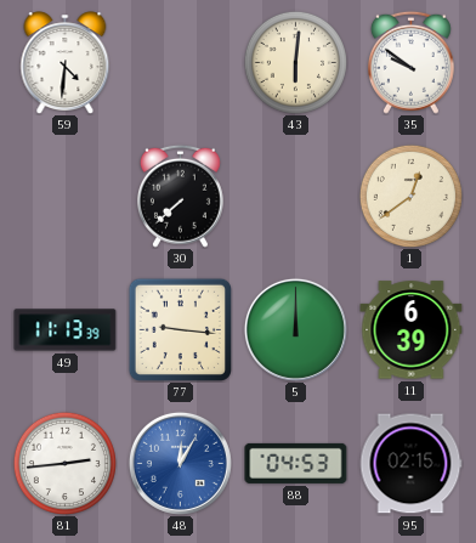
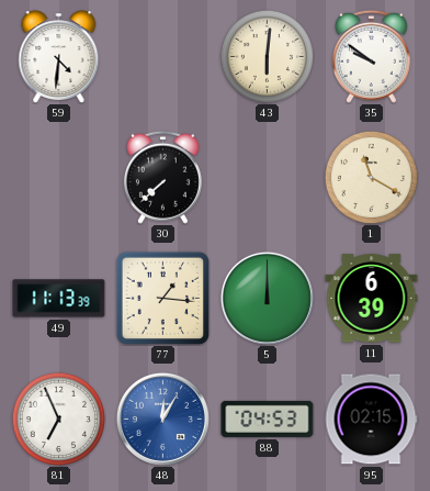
1: 12:39 -> 11:20
77: 9:16 -> 1:16
81: 2:44 -> 6:56
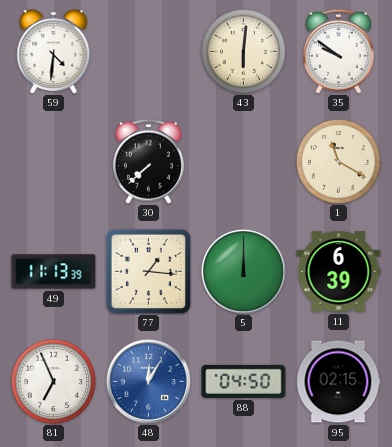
88: 04:53 -> 04:50
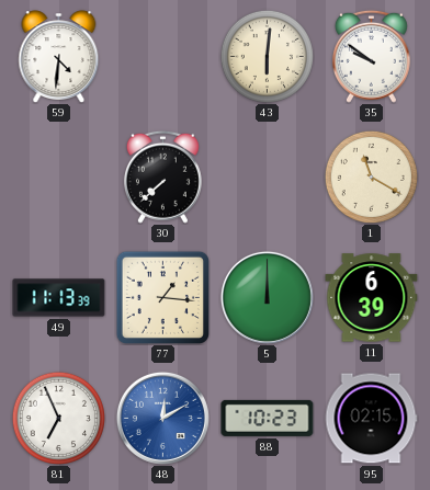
48: 12:05 -> 12:10
88: 04:50 -> 10:23
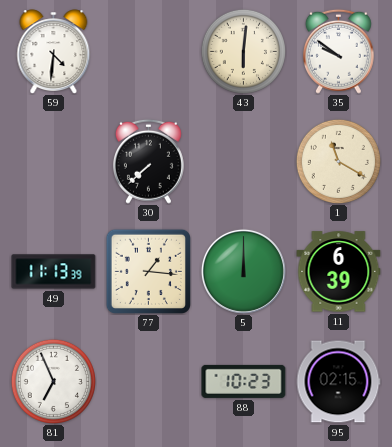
48: 12:10 -> none
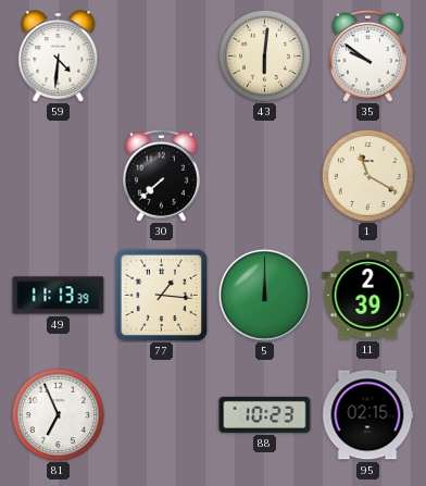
11: 6:39 -> 2:39
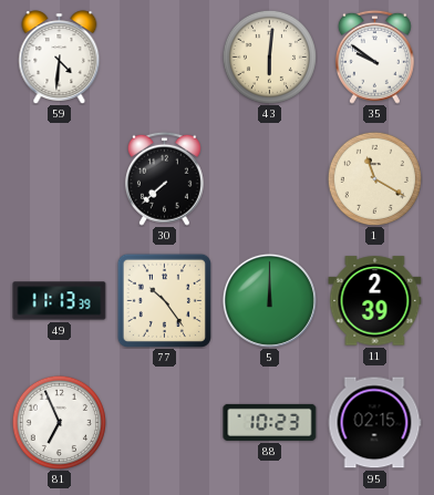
77: 1:16 -> 10:24
